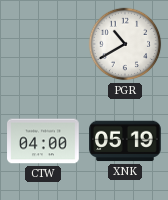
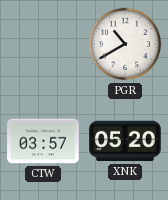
CTW: 04:00 -> 03:57
XNK: 05:19 -> 05:20
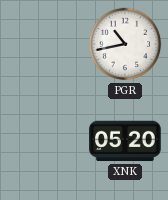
PGR: 10:40 -> 10:43
CTW: 03:57 -> none
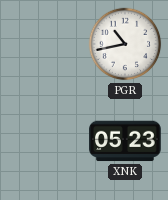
XNK: 05:20 -> 05:23
